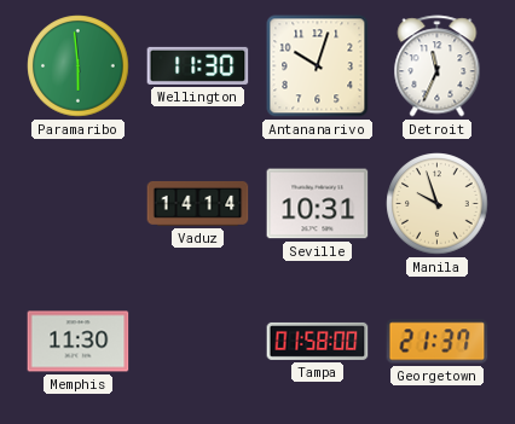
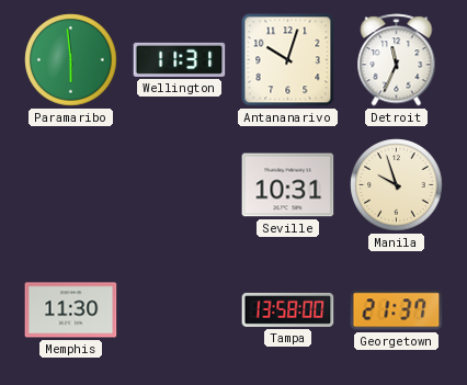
Wellington: 11:30 -> 11:31
Vaduz: 14:14 -> none
Tampa: 01:58 -> 13:58
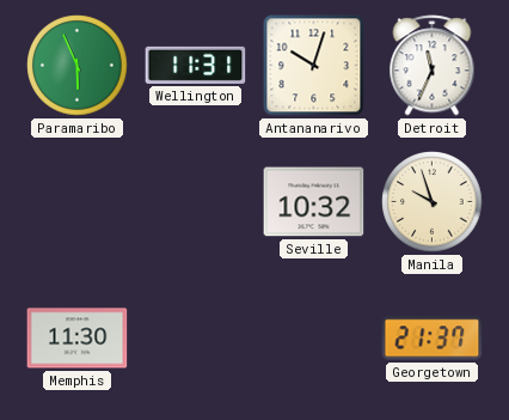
Paramaribo: 5:59 -> 5:56
Seville: 10:31 -> 10:32
Tampa: 13:58 -> none
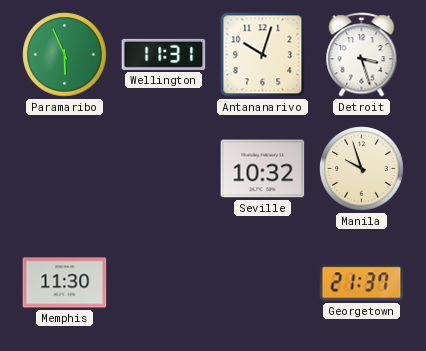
Detroit: 11:34 -> 3:27
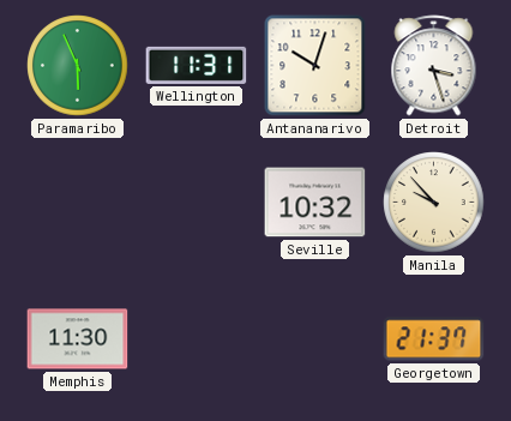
Manila: 9:57 -> 9:53
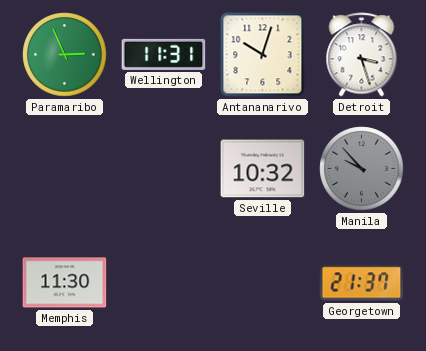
Paramaribo: 5:56 -> 2:56
Manila dial: cream -> grey
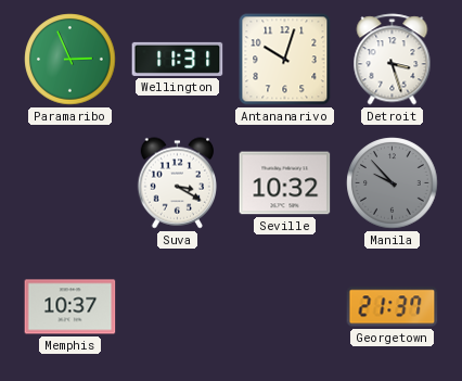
Suva: none -> 3:20
Memphis: 11:30 -> 10:37
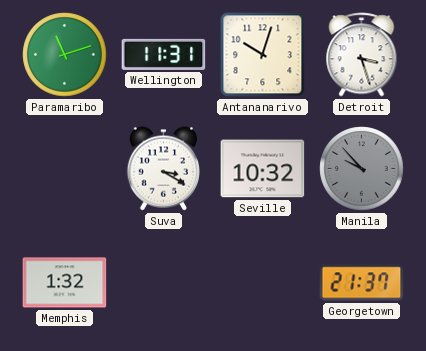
Paramaribo: 2:56 -> 11:12
Memphis: 10:37 -> 1:32
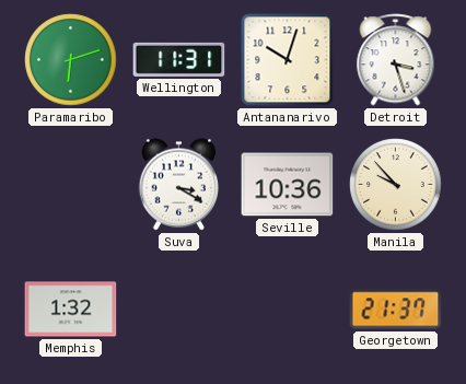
Paramaribo: 11:12 -> 6:12
Seville: 10:32 -> 10:36
Manila dial: grey -> cream
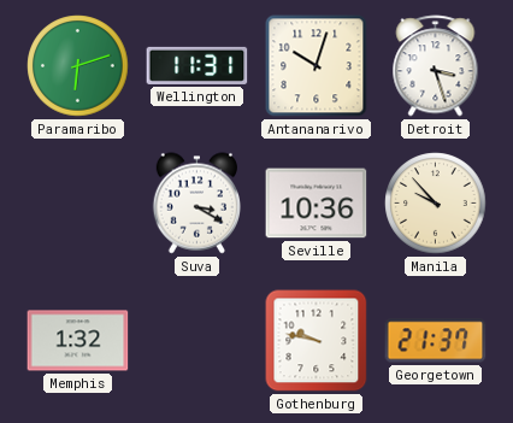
Gothenburg: none -> 9:47
